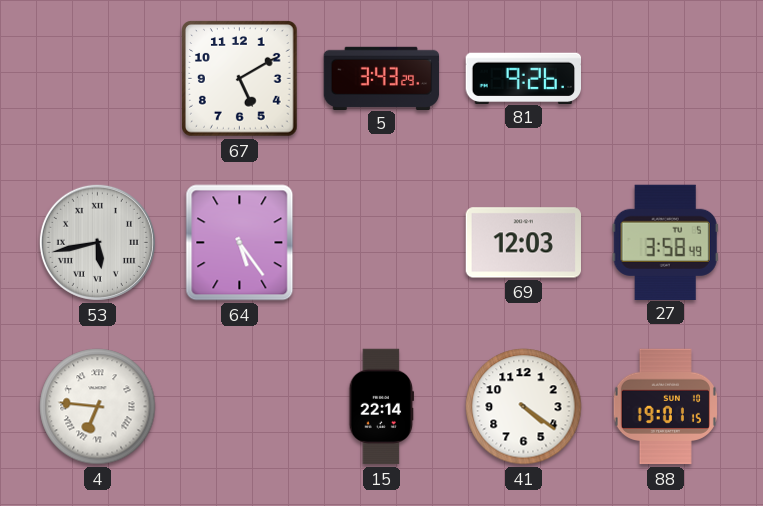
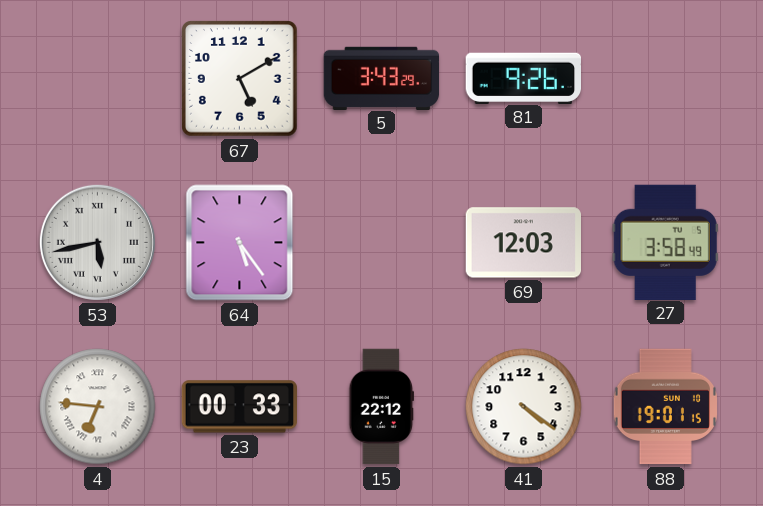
23: none -> 00:33
15: 22:14 -> 22:12
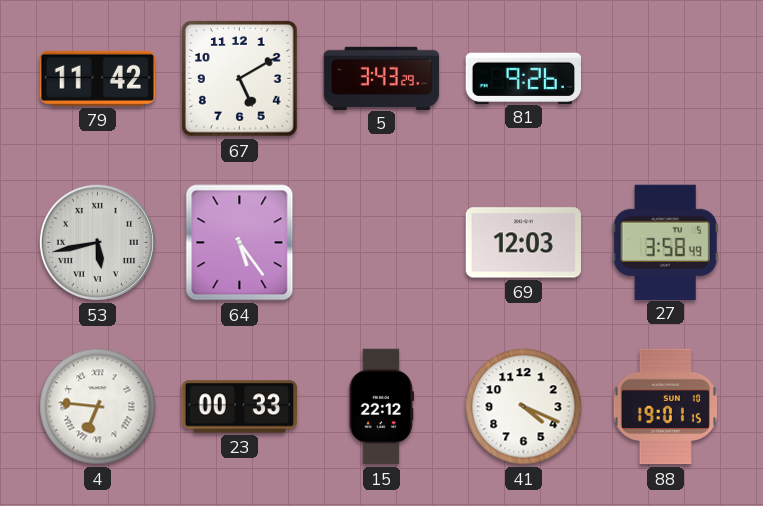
79: none -> 11:42
41: 4:21 -> 4:19
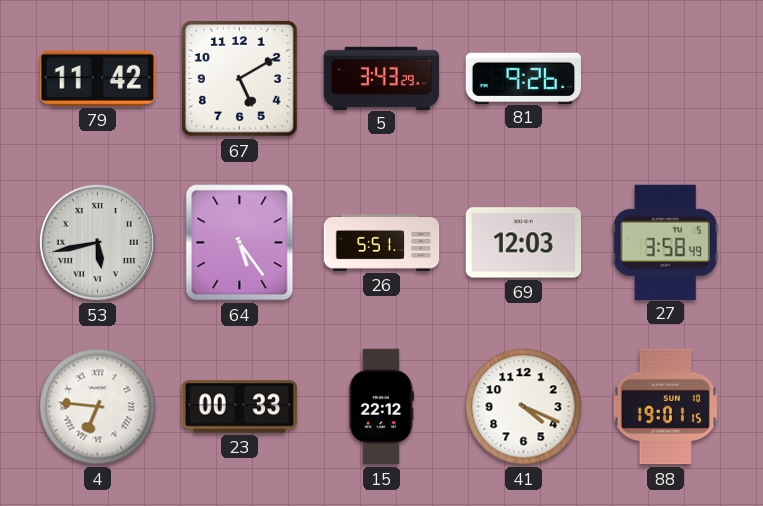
26: none -> 5:51
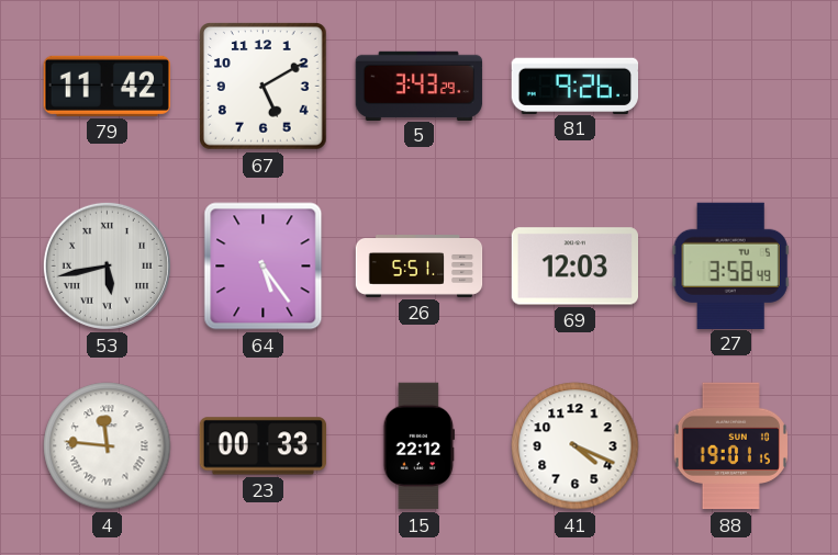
4: 6:46 -> 11:46
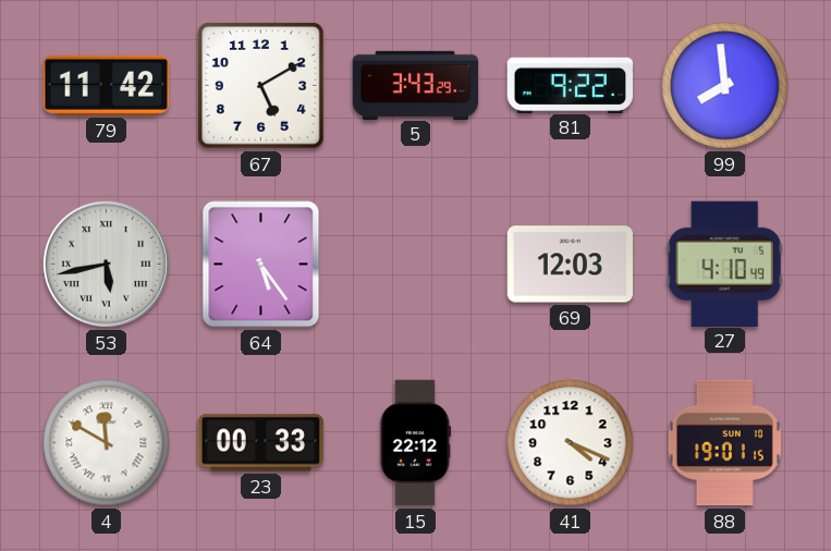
81: 9:26 -> 9:22
99: none -> 7:59
26: 5:51 -> none
27: 3:58 -> 4:10
4: 11:46 -> 11:50
